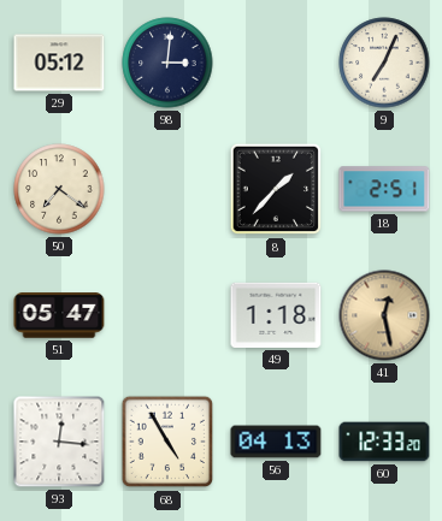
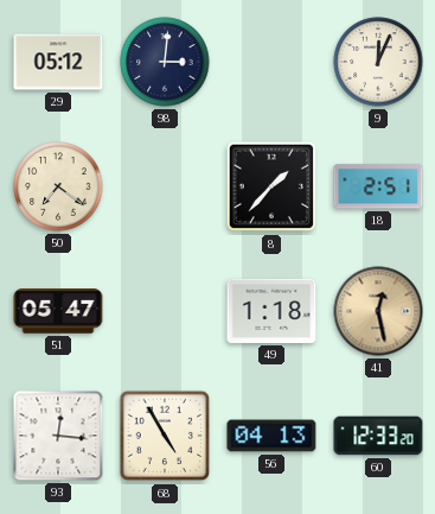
9: 7:04 -> 12:04
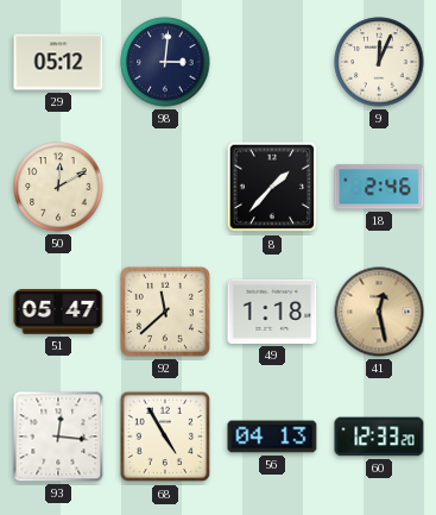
50: 7:21 -> 12:10
18: 2:51 -> 2:46
92: none -> 11:38
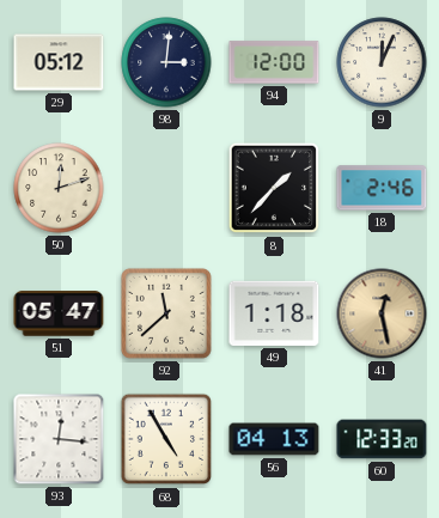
94: none -> 12:00
50: 12:10 -> 12:12
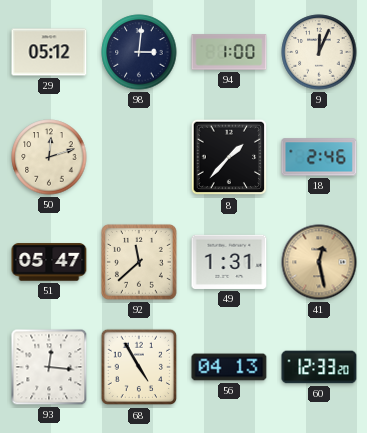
94: 12:00 -> 1:00
49: 1:18 -> 1:31
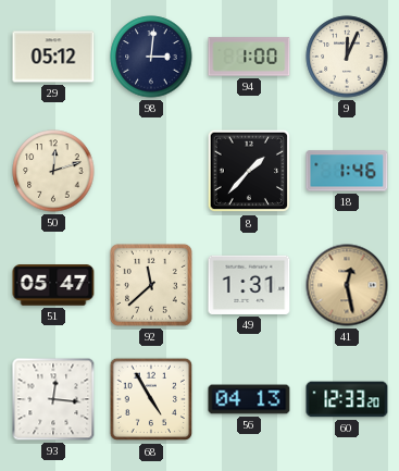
18: 2:46 -> 1:46
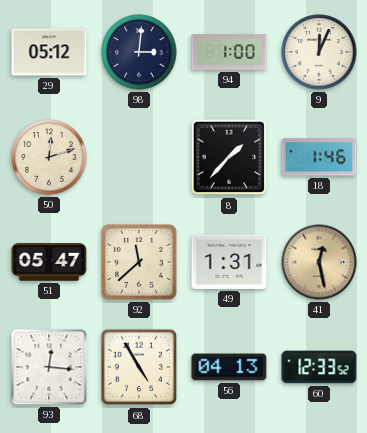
60: 12:33:20 -> 12:33:52
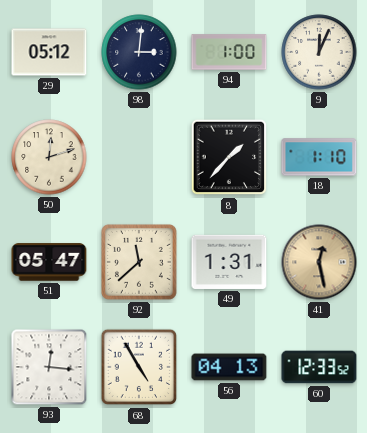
18: 1:46 -> 1:10
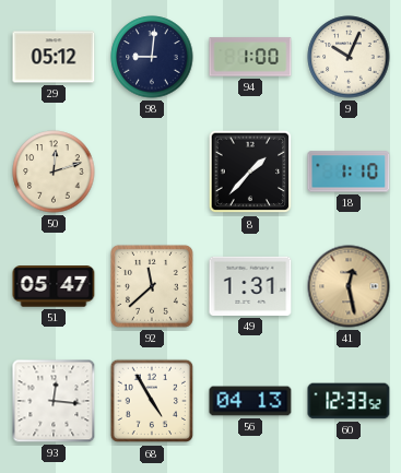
98: 3:01 -> 9:01
9: 12:04 -> 10:04
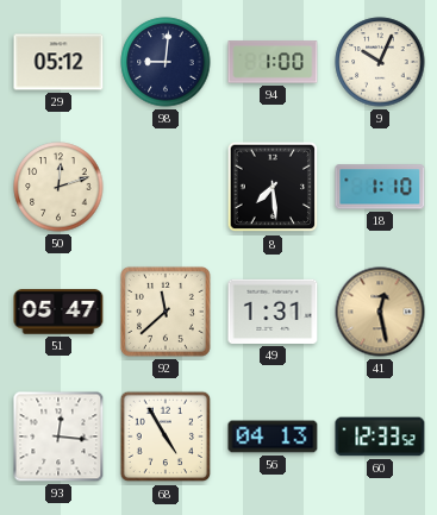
8: 1:37 -> 7:29
